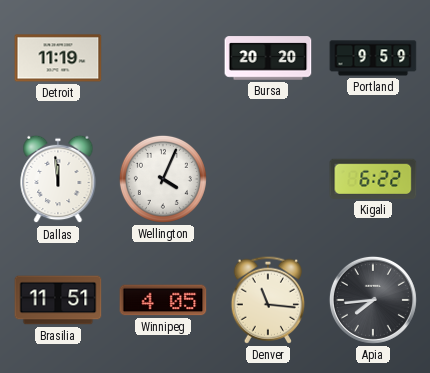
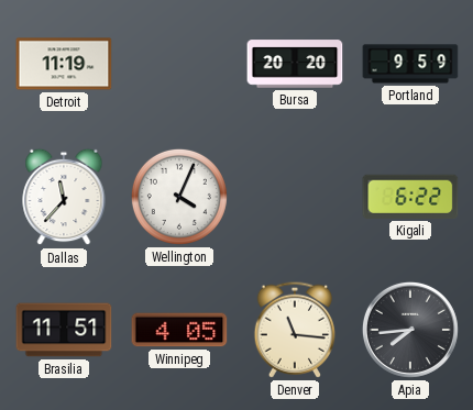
Dallas: 11:59 -> 11:37
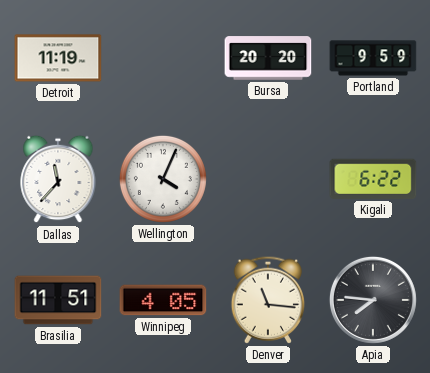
Apia: 7:44 -> 7:46
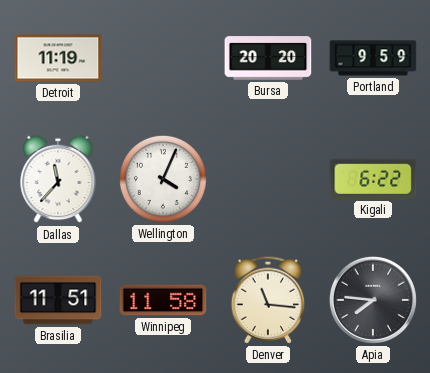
Winnipeg: 4:05 -> 11:58
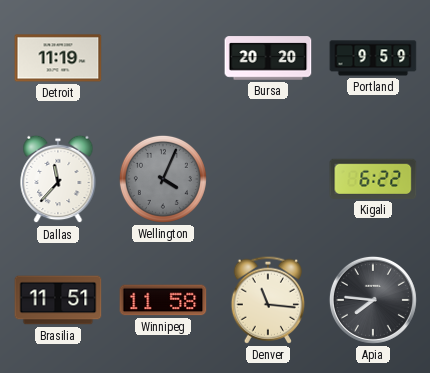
Wellington dial: white -> grey
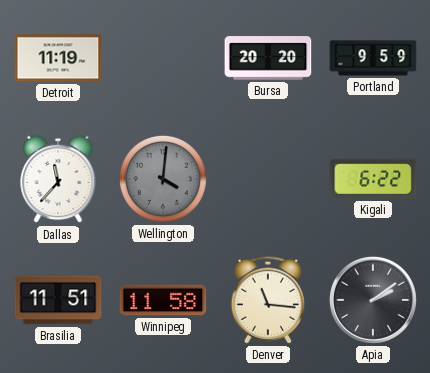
Wellington: 4:04 -> 4:01
Apia: 7:46 -> 2:09
